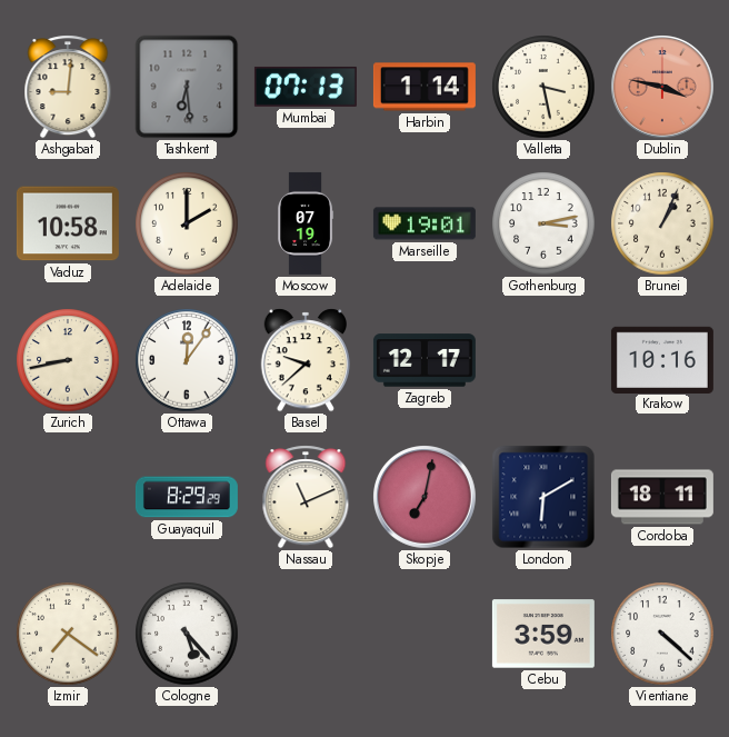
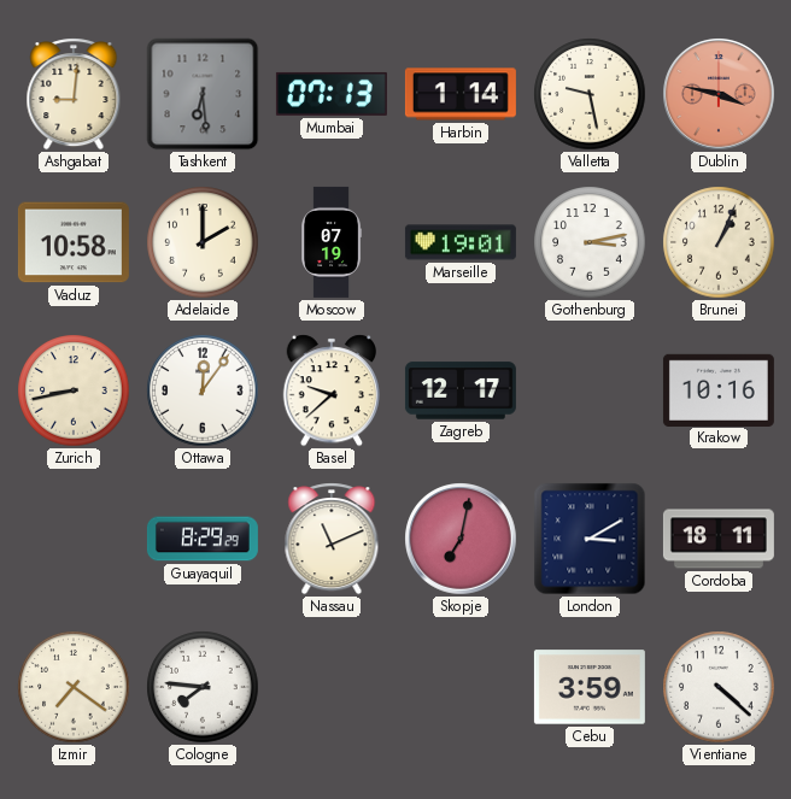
Valletta: 3:28 -> 9:28
London: 6:10 -> 3:10
Cologne: 5:23 -> 7:46
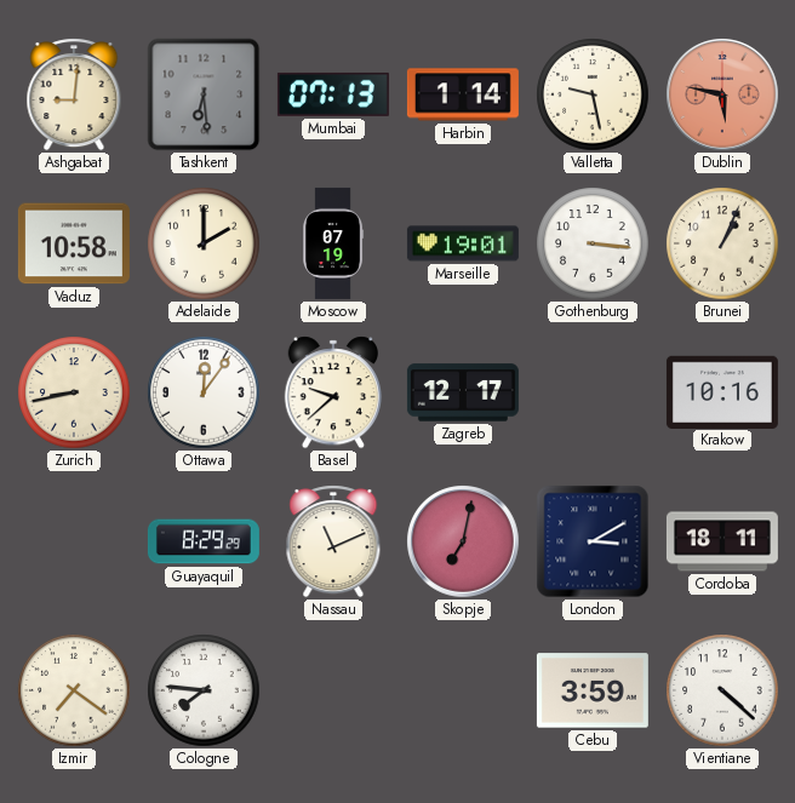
Dublin: 3:47 -> 5:47
Gothenburg: 3:13 -> 3:16
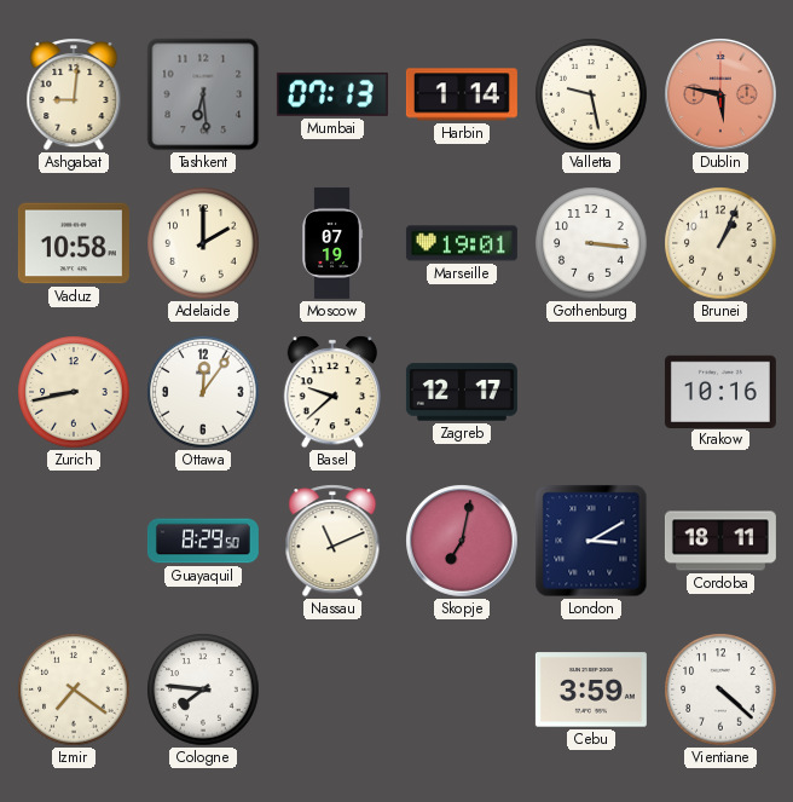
Guayaquil: 8:29:29 -> 8:29:50
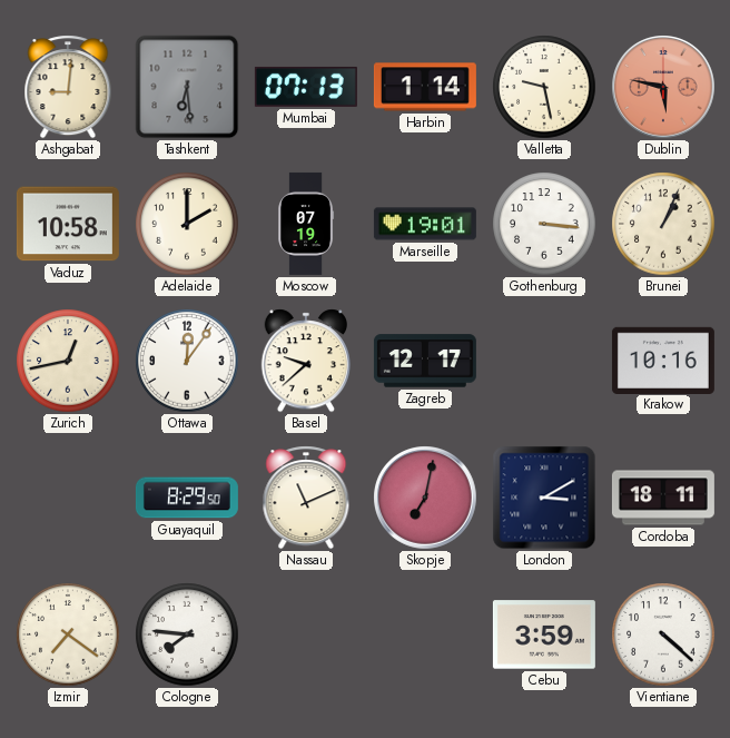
Zurich: 8:43 -> 12:43
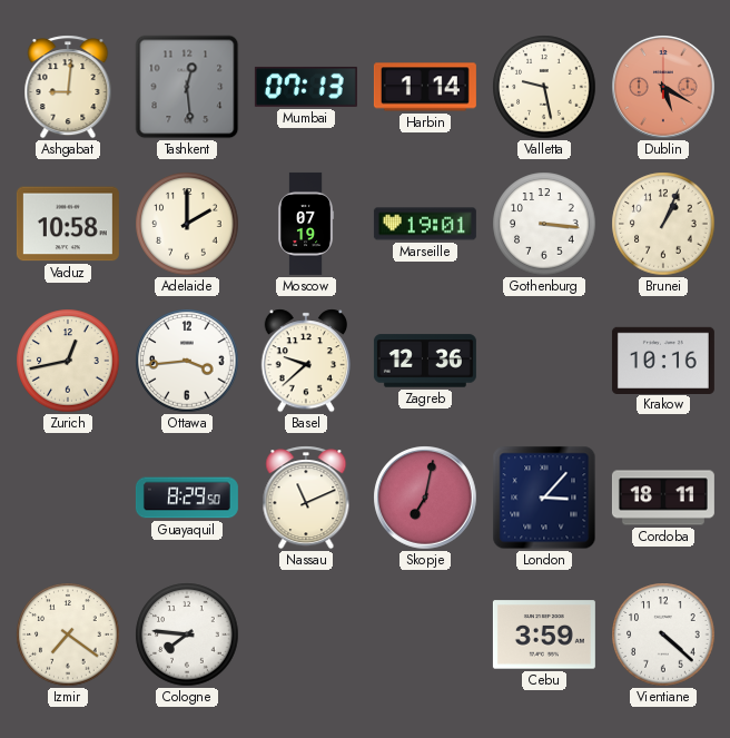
Tashkent: 6:29 -> 12:29
Dublin: 5:47 -> 5:20
Ottawa: 12:06 -> 3:44
Zagreb: 12:17 -> 12:36
London: 3:10 -> 3:07
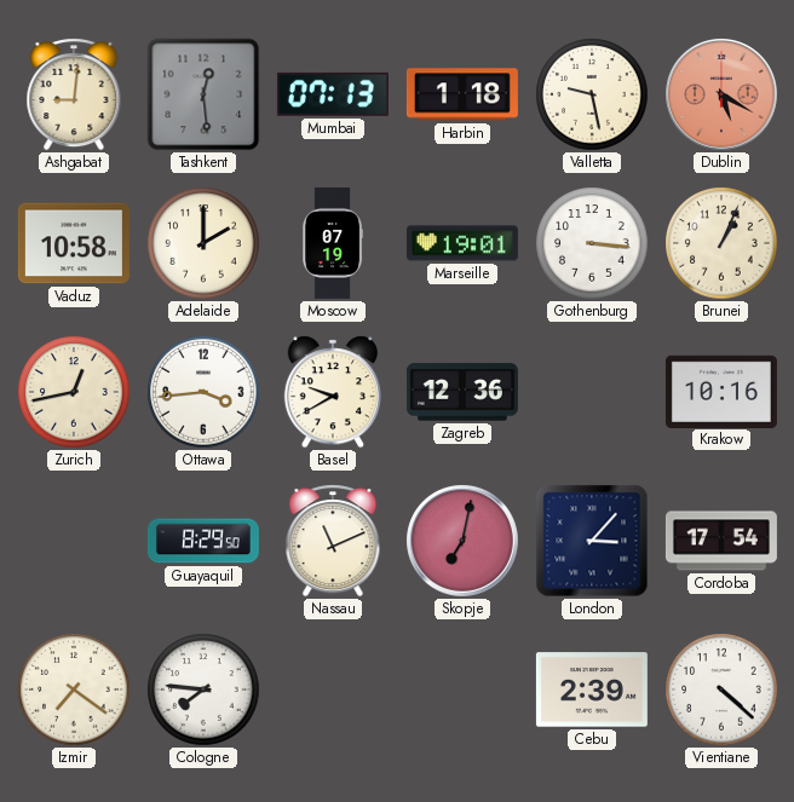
Harbin: 1:14 -> 1:18
Basel: 9:38 -> 9:40
Cordoba: 18:11 -> 17:54
Cebu: 3:59 -> 2:39
